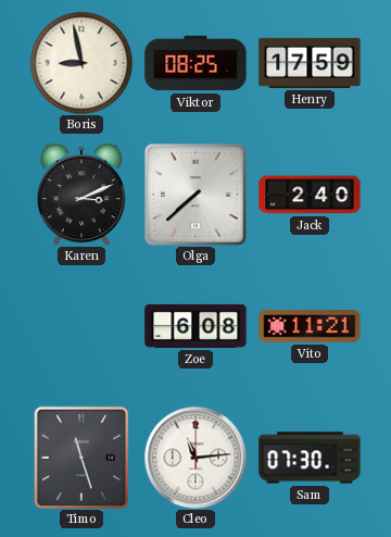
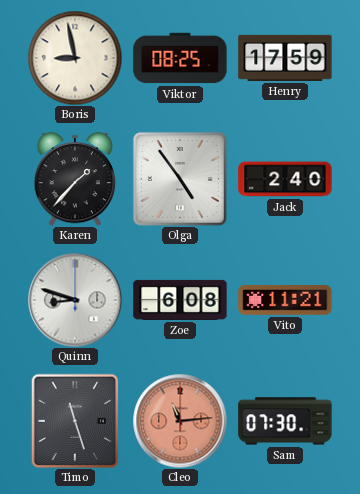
Karen: 3:11 -> 1:37
Olga: 7:38 -> 4:54
Quinn: none -> 8:48
Cleo dial: white -> salmon
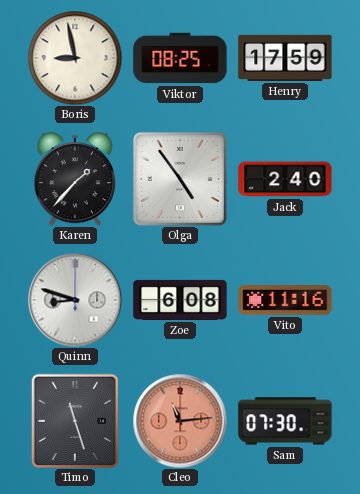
Vito: 11:21 -> 11:16
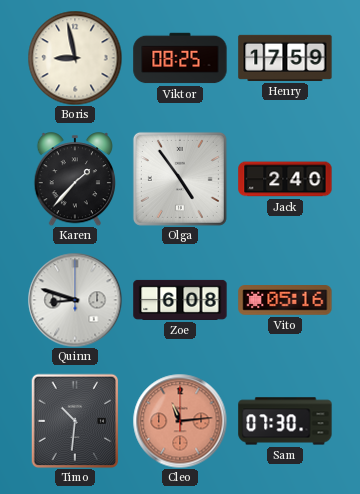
Vito: 11:16 -> 05:16
Timo: 11:27 -> 10:31
